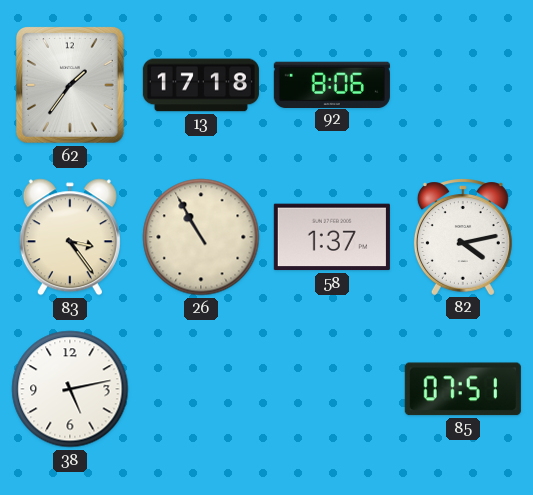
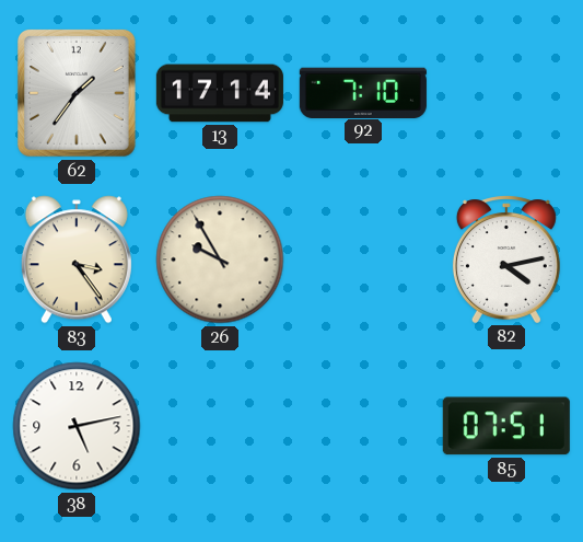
13: 17:18 -> 17:14
92: 8:06 -> 7:10
26: 10:55 -> 9:55
58: 1:37 -> none
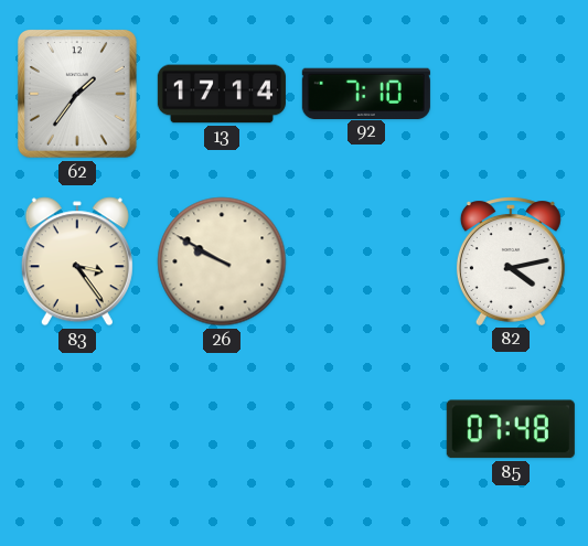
26: 9:55 -> 9:50
38: 5:13 -> none
85: 07:51 -> 07:48
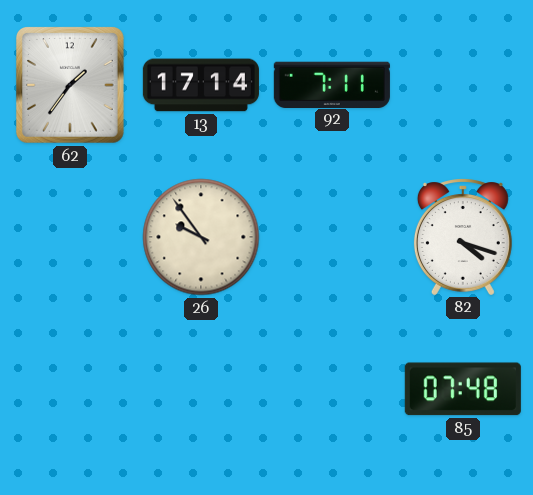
92: 7:10 -> 7:11
83: 3:24 -> none
26: 9:50 -> 9:54
82: 4:13 -> 4:18
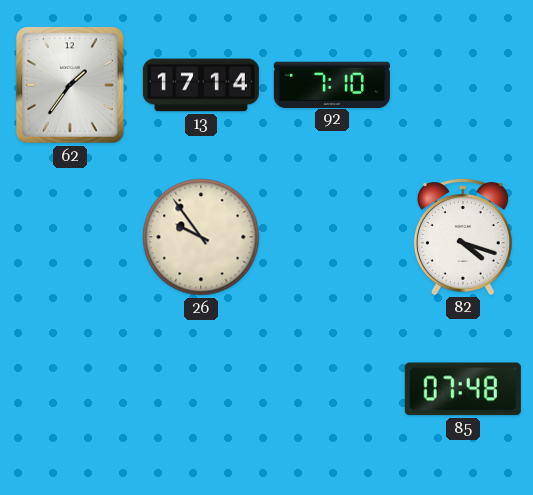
92: 7:11 -> 7:10
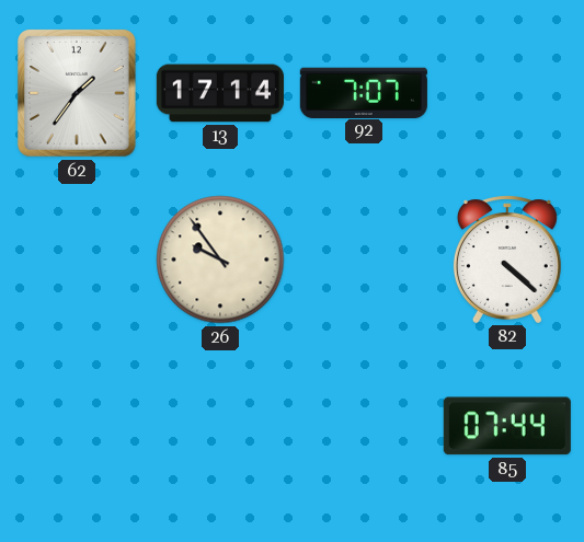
92: 7:10 -> 7:07
82: 4:18 -> 4:22
85: 07:48 -> 07:44
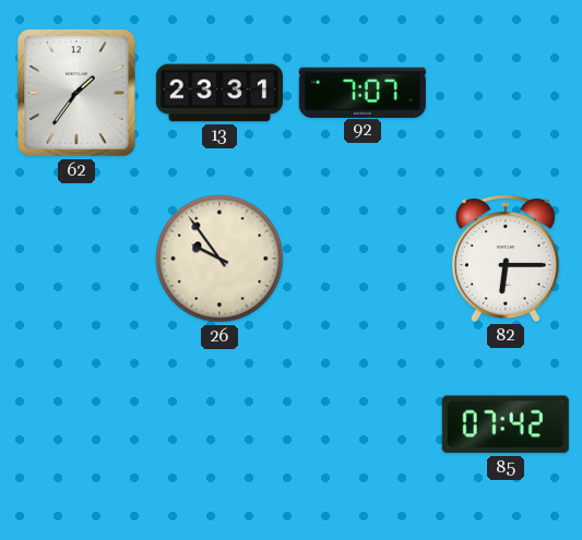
13: 17:14 -> 23:31
82: 4:22 -> 6:15
85: 07:44 -> 07:42
